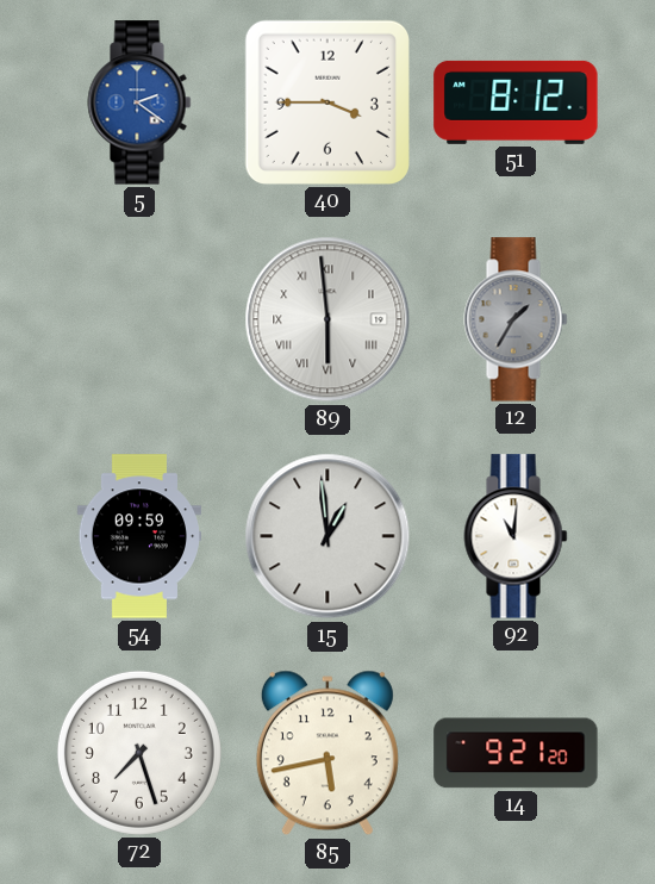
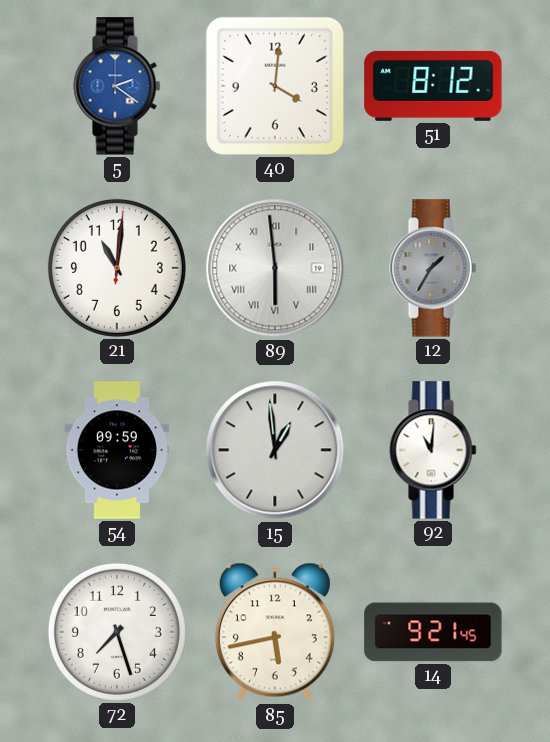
40: 3:45 -> 4:01
21: none -> 11:01
14: 9:21:20 -> 9:21:45
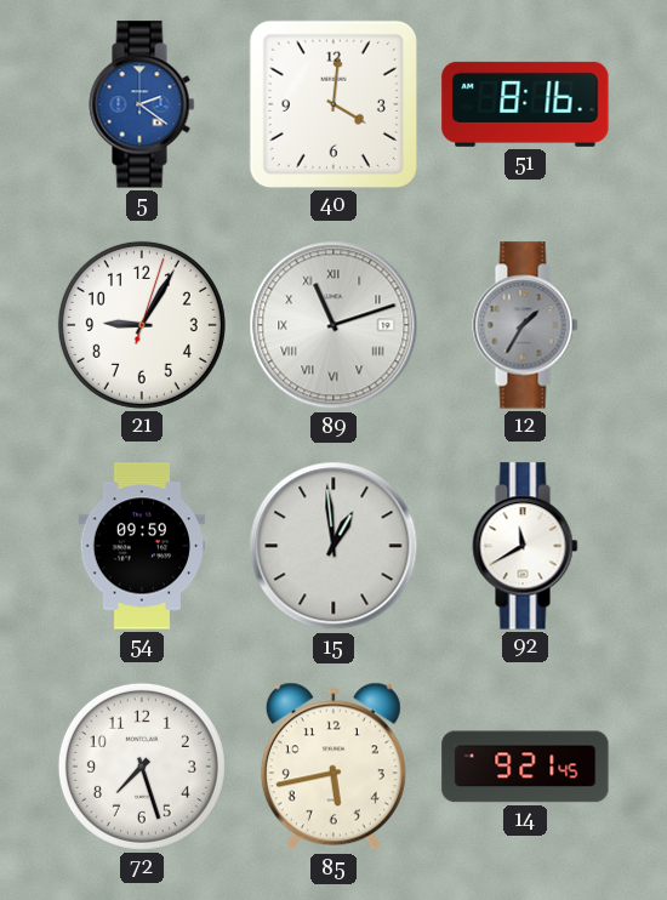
51: 8:12 -> 8:16
21: 11:01 -> 9:05
89: 5:59 -> 11:12
92: 11:01 -> 11:40
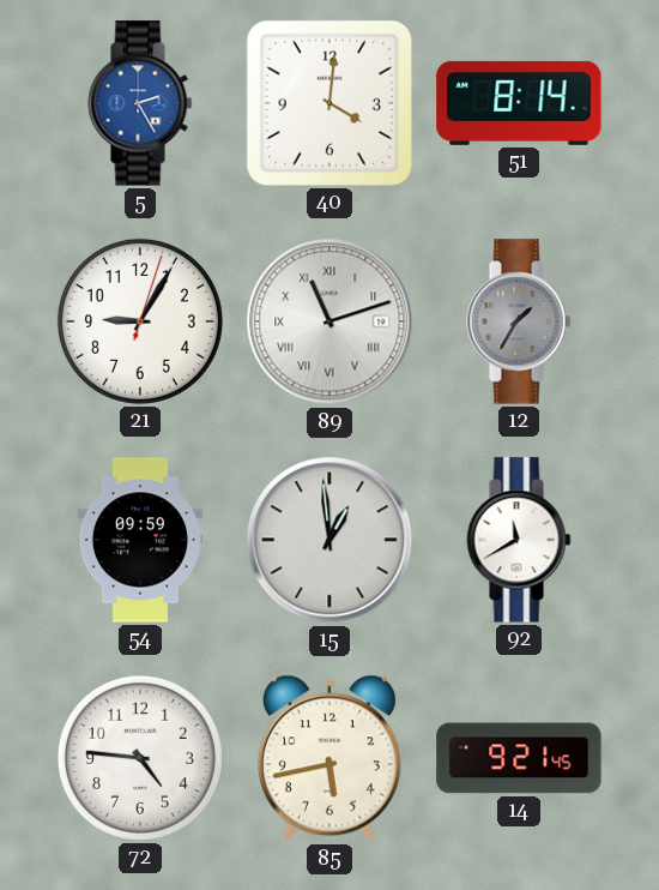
5: 2:21 -> 2:25
51: 8:16 -> 8:14
72: 7:27 -> 4:46
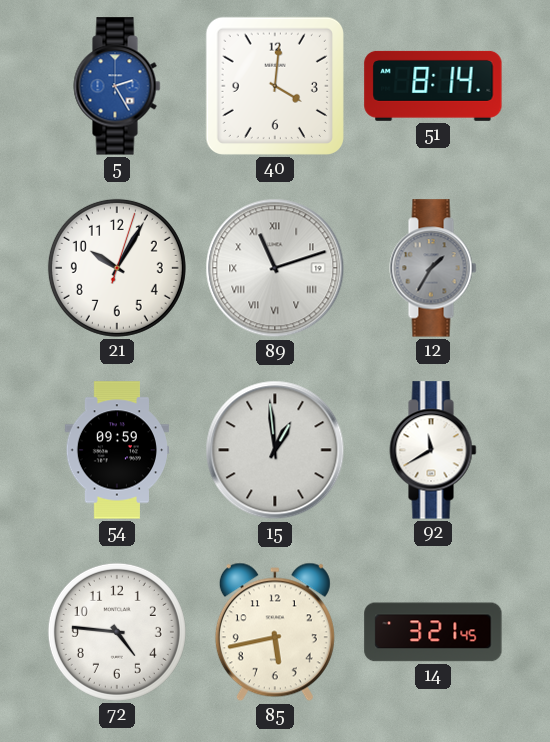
21: 9:05 -> 10:05
14: 9:21 -> 3:21
